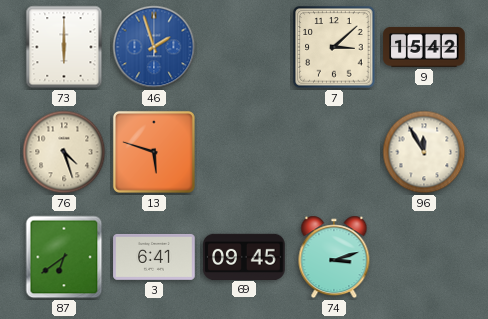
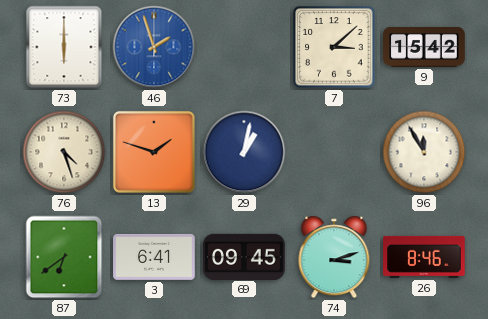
13: 5:48 -> 1:48
29: none -> 1:02
26: none -> 8:46
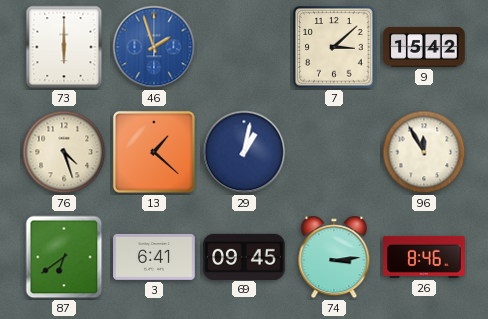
13: 1:48 -> 1:22
74: 3:12 -> 3:14
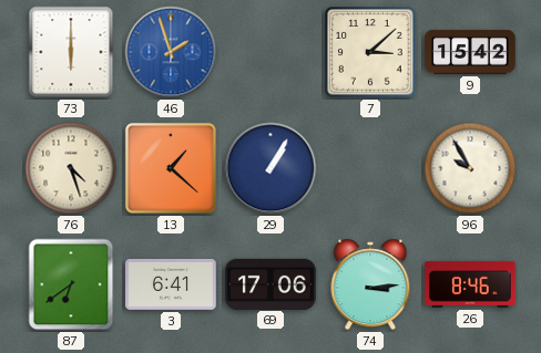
29: 1:02 -> 1:05
96: 11:55 -> 9:55
69: 09:45 -> 17:06
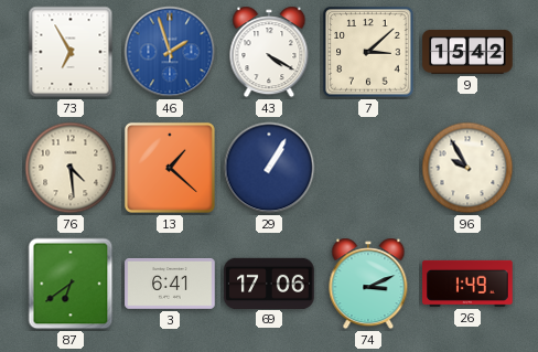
73: 6:00 -> 6:55
43: none -> 4:20
76: 4:27 -> 4:29
74: 3:14 -> 3:11
26: 8:46 -> 1:49
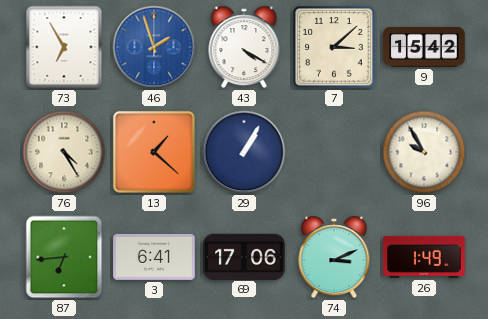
76: 4:29 -> 4:25
87: 6:39 -> 6:44
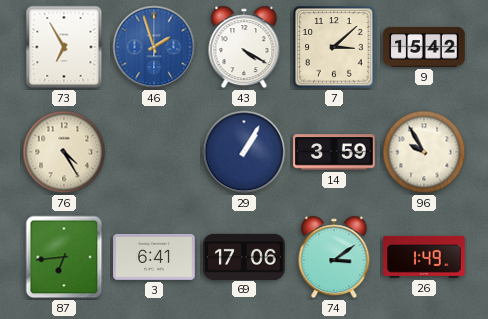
13: 1:22 -> none
14: none -> 3:59
74: 3:11 -> 3:09
